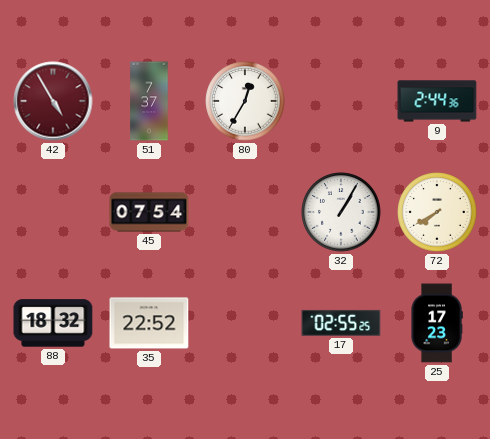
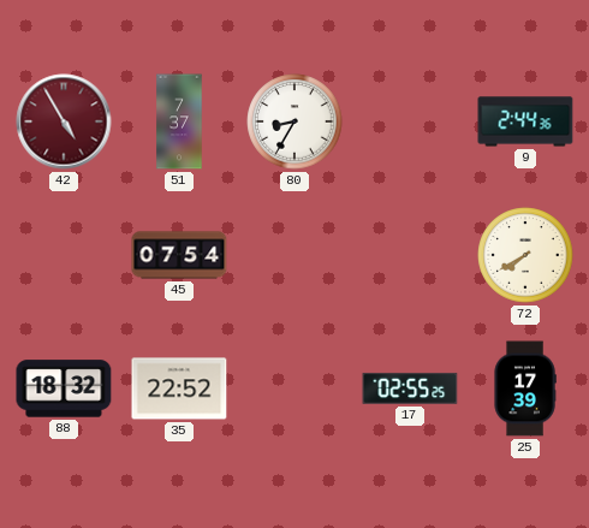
80: 12:35 -> 8:35
32: 1:05 -> none
25: 17:23 -> 17:39
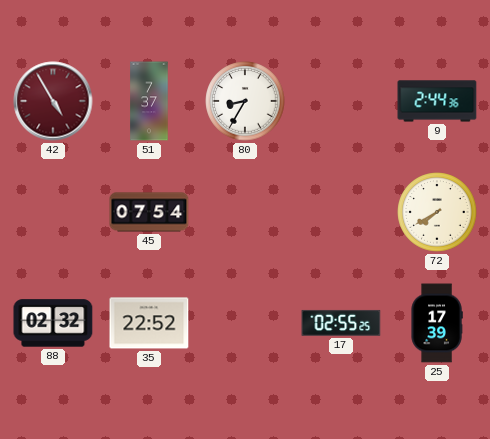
88: 18:32 -> 02:32
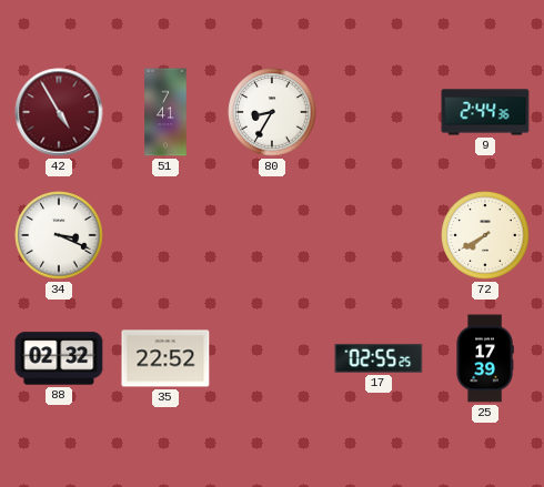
51: 7:37 -> 7:41
34: none -> 3:19
45: 07:54 -> none
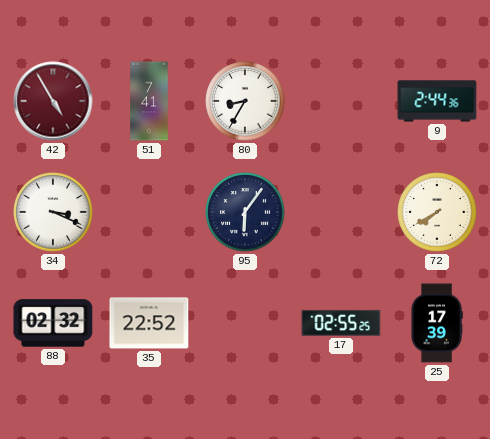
95: none -> 6:06
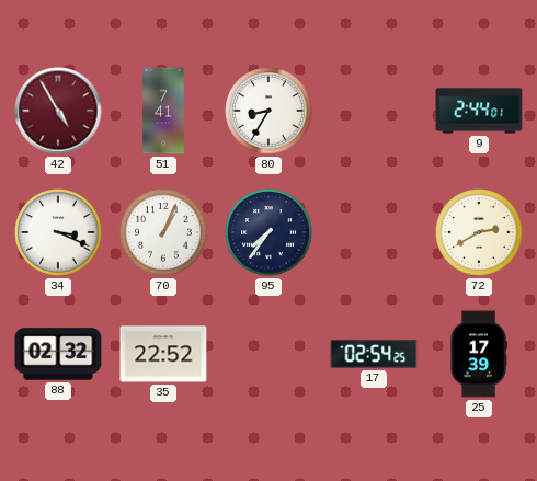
9: 2:44:36 -> 2:44:01
70: none -> 1:04
95: 6:06 -> 7:36
72: 7:40 -> 2:40
17: 02:55 -> 02:54
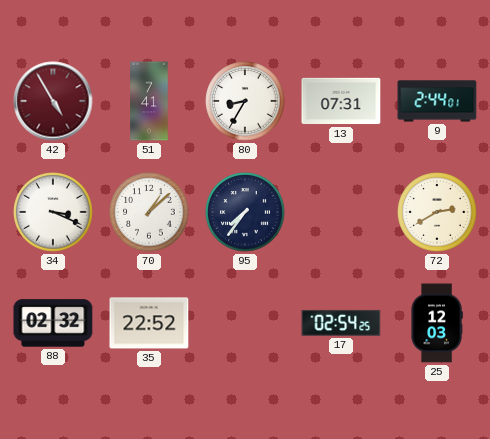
13: none -> 07:31
70: 1:04 -> 1:08
25: 17:39 -> 12:03
